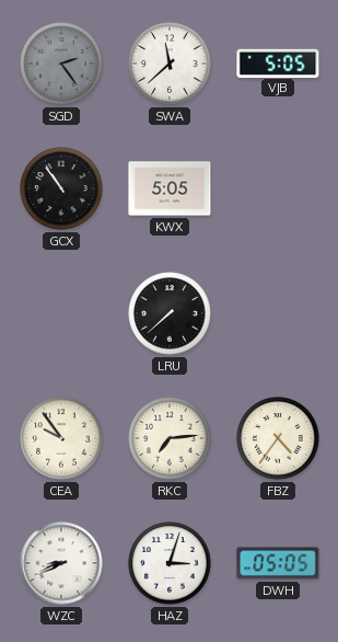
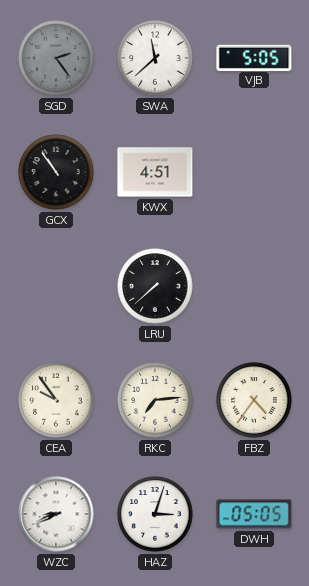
KWX: 5:05 -> 4:51
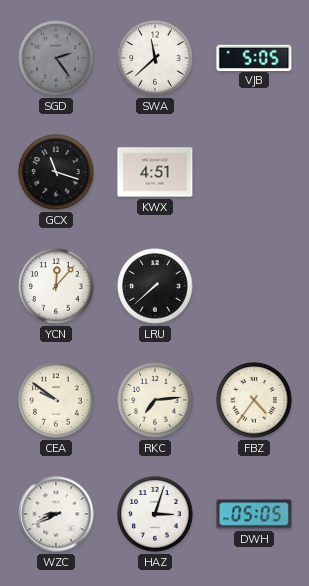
GCX: 10:54 -> 11:18
YCN: none -> 12:07
CEA: 9:54 -> 9:51
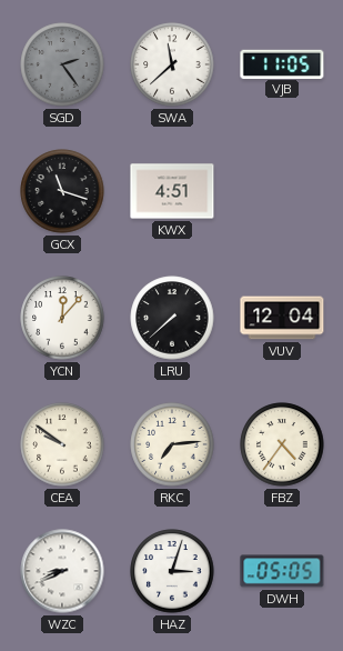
VJB: 5:05 -> 11:05
VUV: none -> 12:04
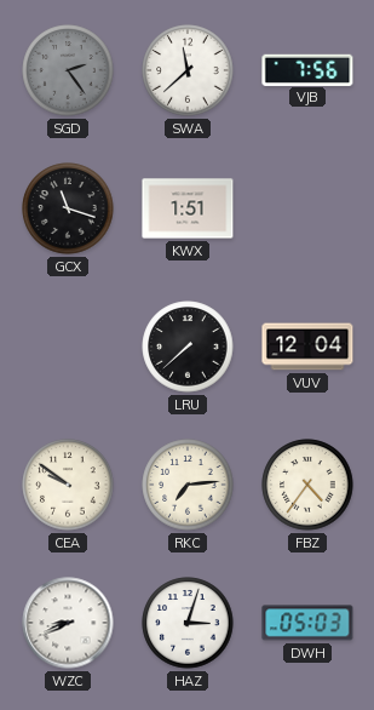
VJB: 11:05 -> 7:56
KWX: 4:51 -> 1:51
YCN: 12:07 -> none
DWH: 05:05 -> 05:03
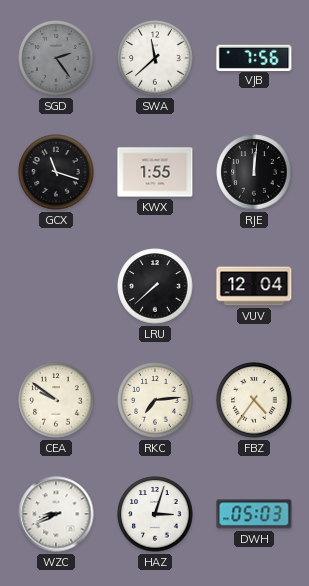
KWX: 1:51 -> 1:55
RJE: none -> 12:01
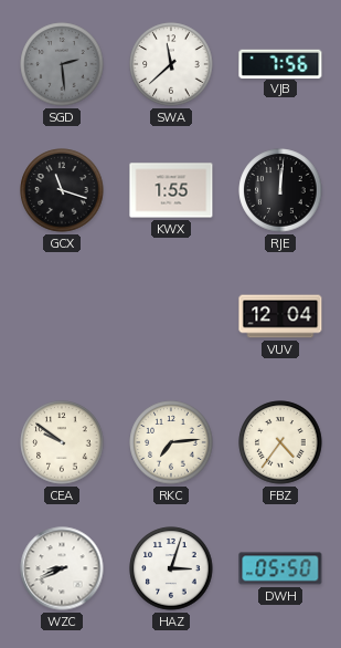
SGD: 2:24 -> 2:29
LRU: 7:38 -> none
DWH: 05:03 -> 05:50
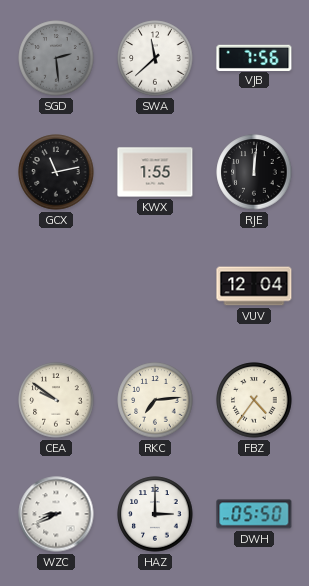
GCX: 11:18 -> 11:13
HAZ: 3:03 -> 3:00
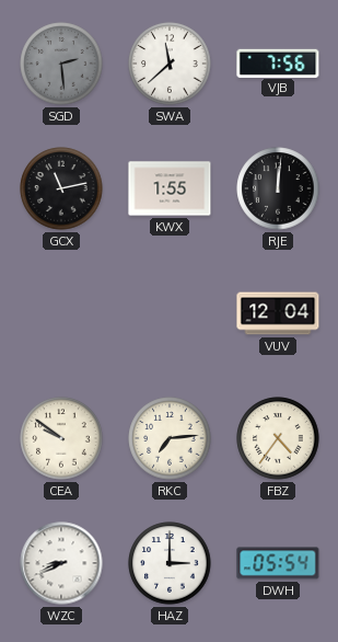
DWH: 05:50 -> 05:54
